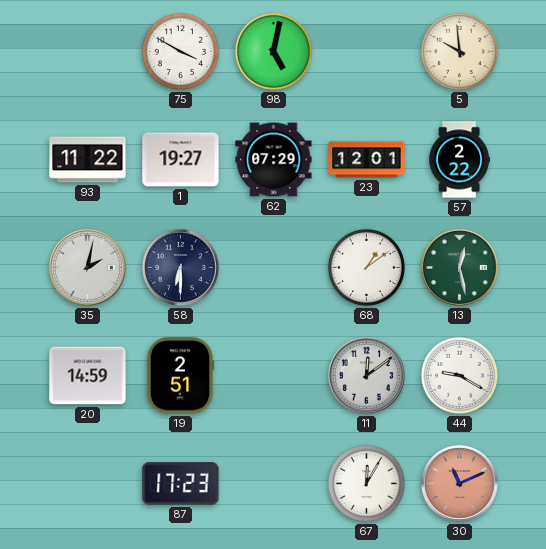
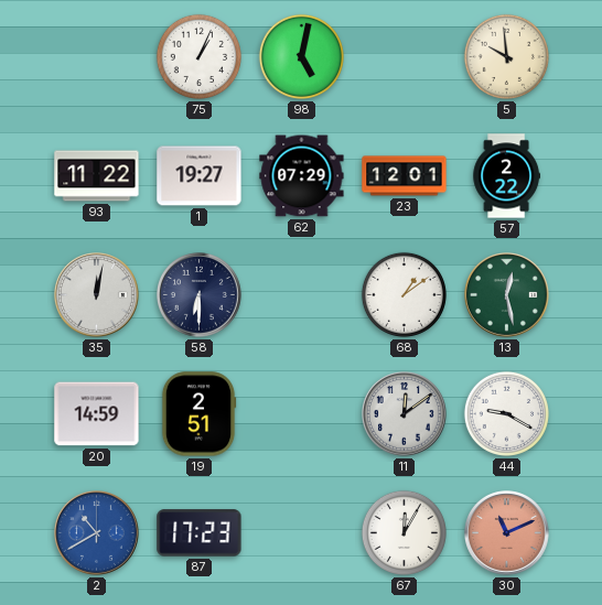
75: 3:50 -> 1:04
35: 2:02 -> 12:02
2: none -> 10:40
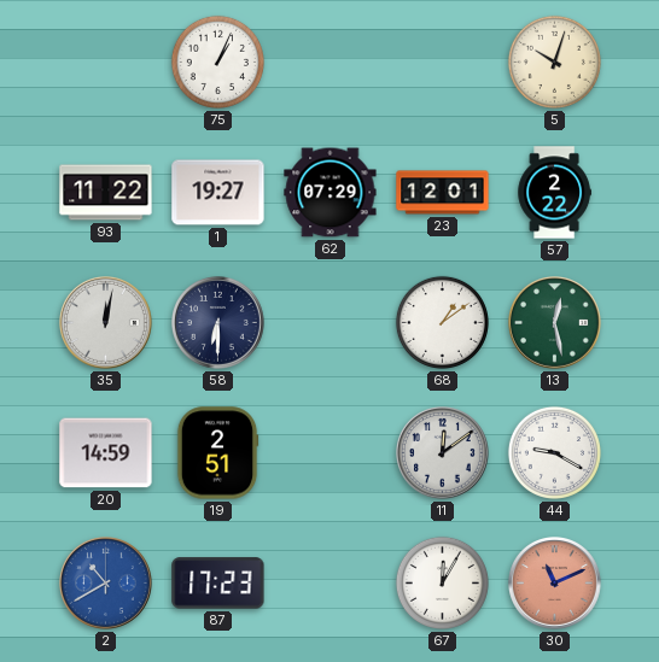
98: 5:02 -> none
5: 9:59 -> 10:03
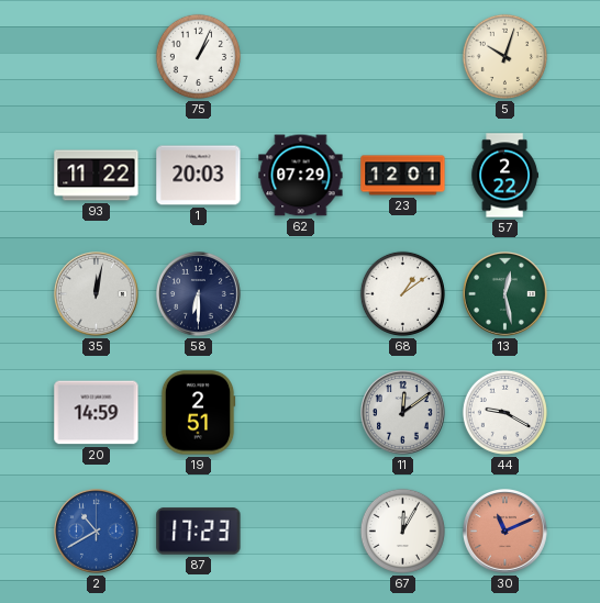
1: 19:27 -> 20:03
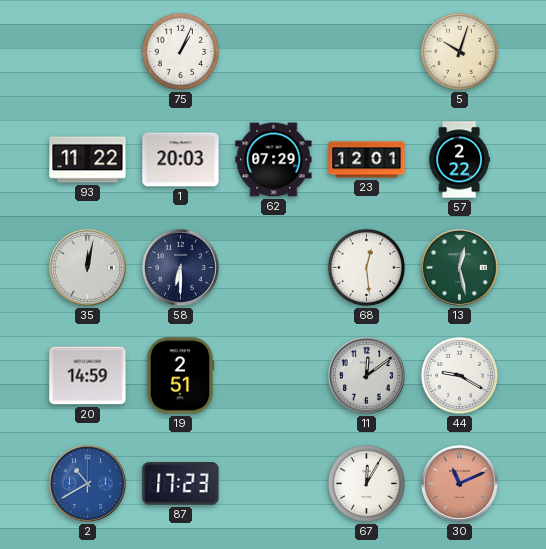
68: 1:09 -> 12:29
